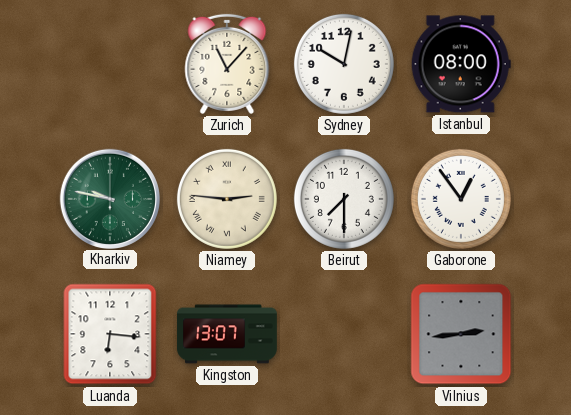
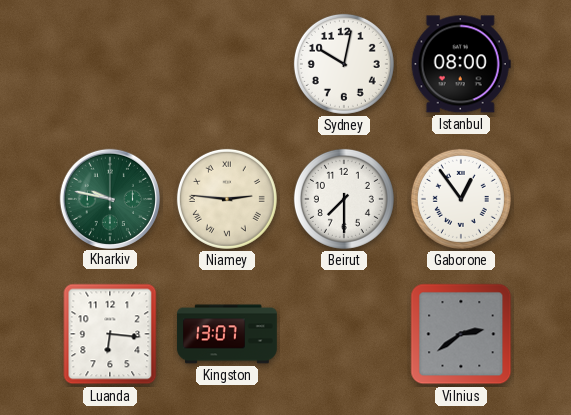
Zurich: 11:07 -> none
Vilnius: 2:44 -> 2:39
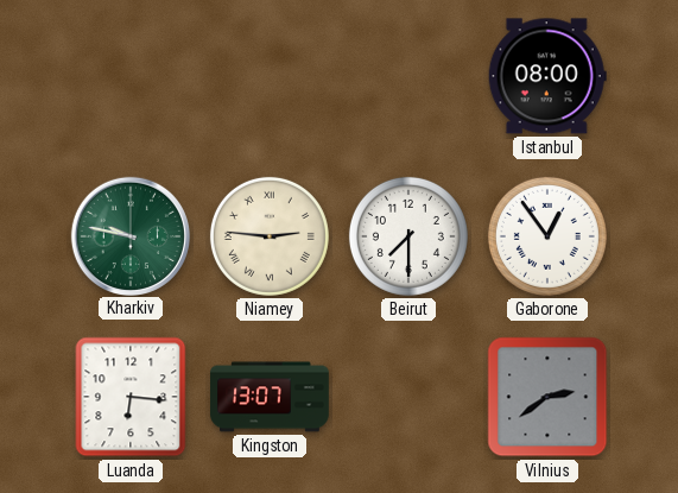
Sydney: 10:02 -> none
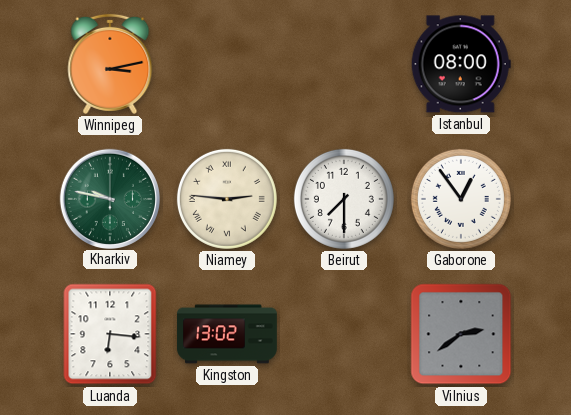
Winnipeg: none -> 3:13
Kingston: 13:07 -> 13:02
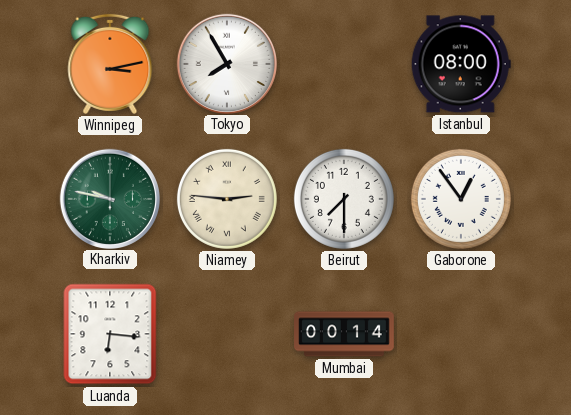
Tokyo: none -> 7:55
Kingston: 13:02 -> none
Mumbai: none -> 00:14
Vilnius: 2:39 -> none
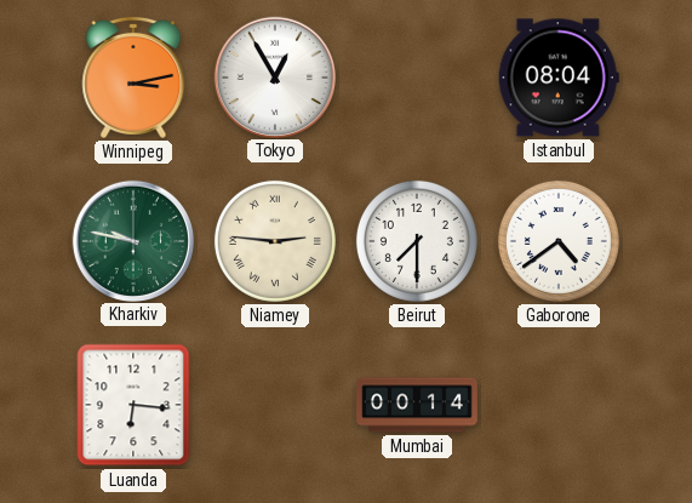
Tokyo: 7:55 -> 12:55
Istanbul: 08:00 -> 08:04
Gaborone: 12:54 -> 4:39
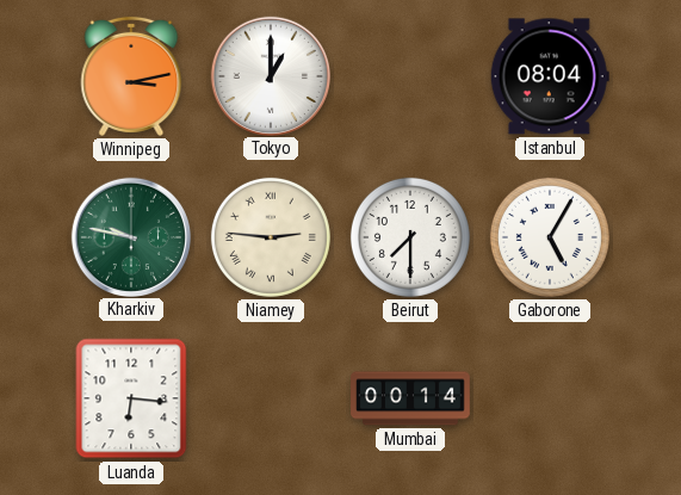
Tokyo: 12:55 -> 1:00
Gaborone: 4:39 -> 5:05
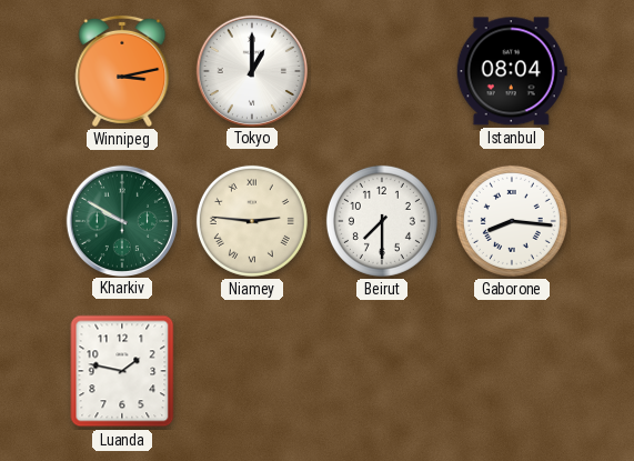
Kharkiv: 9:47 -> 9:50
Gaborone: 5:05 -> 8:16
Luanda: 6:16 -> 1:47
Mumbai: 00:14 -> none
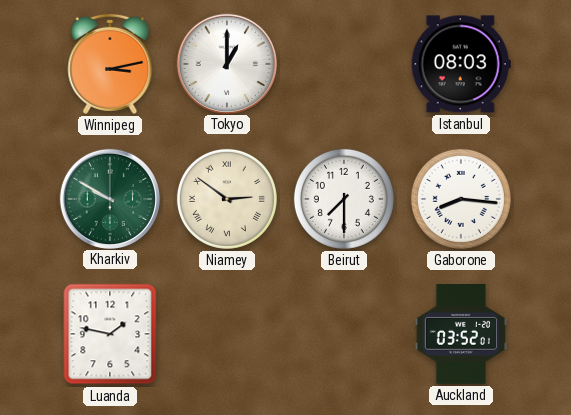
Istanbul: 08:04 -> 08:03
Niamey: 2:46 -> 2:51
Auckland: none -> 03:52
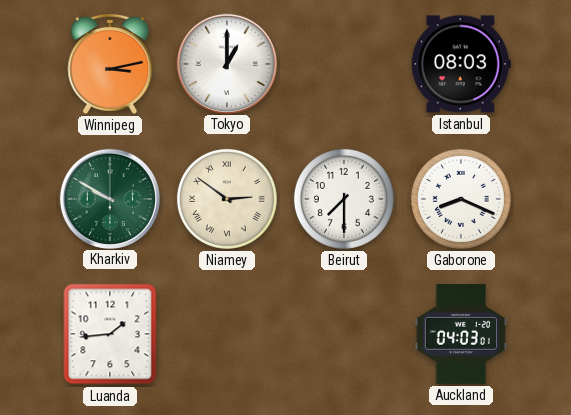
Gaborone: 8:16 -> 8:19
Luanda: 1:47 -> 1:44
Auckland: 03:52 -> 04:03
